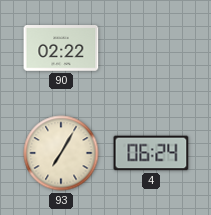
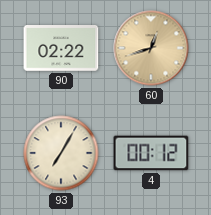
60: none -> 12:42
4: 06:24 -> 00:12
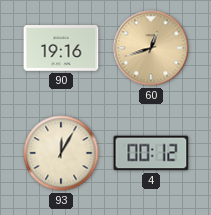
90: 02:22 -> 19:16
93: 7:05 -> 12:05
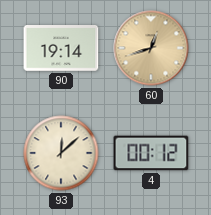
90: 19:16 -> 19:14
93: 12:05 -> 12:08
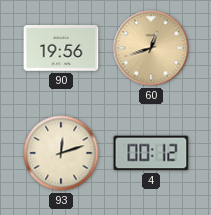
90: 19:14 -> 19:56
93: 12:08 -> 12:12
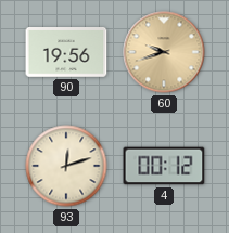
60: 12:42 -> 9:42
